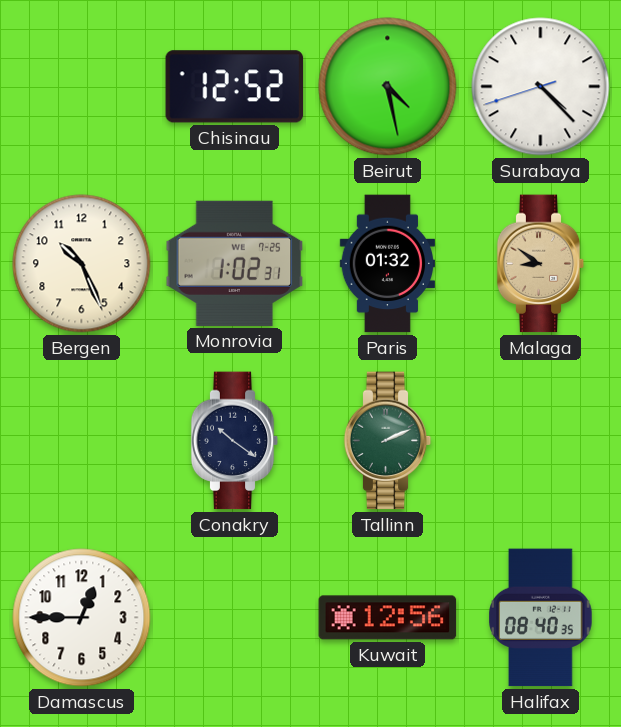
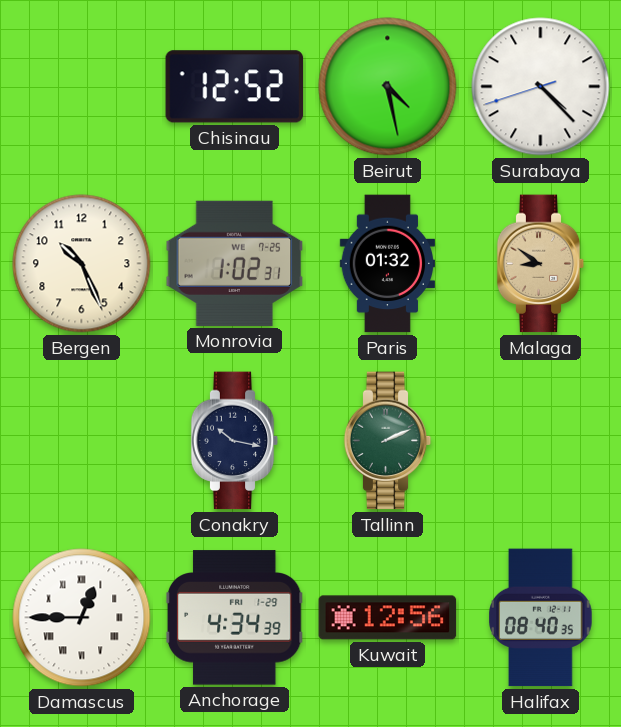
Conakry: 10:21 -> 10:17
Damascus numerals: Arabic -> Roman
Anchorage: none -> 4:34
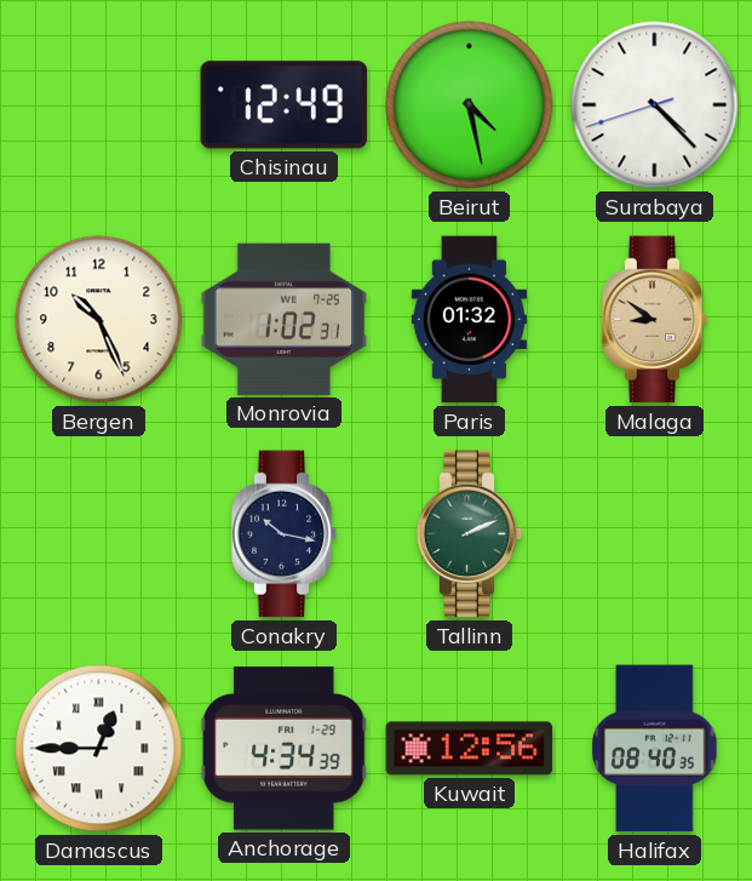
Chisinau: 12:52 -> 12:49
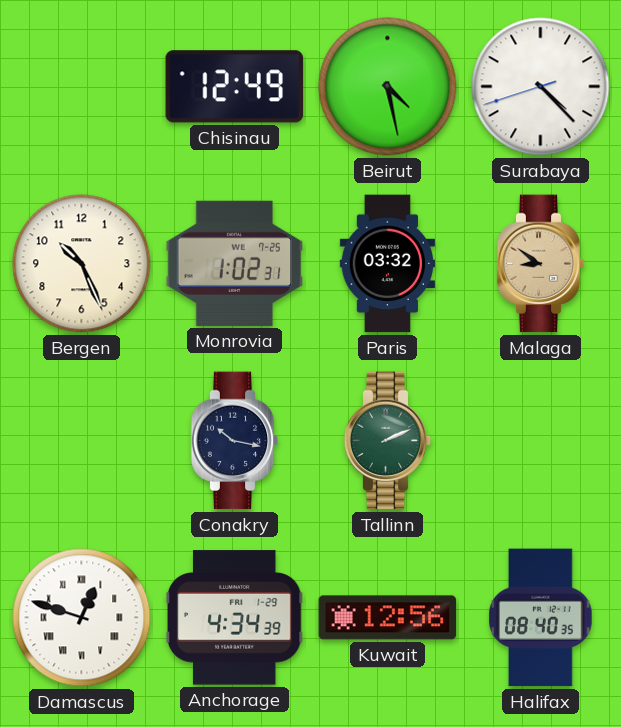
Paris: 01:32 -> 03:32
Damascus: 12:45 -> 12:48
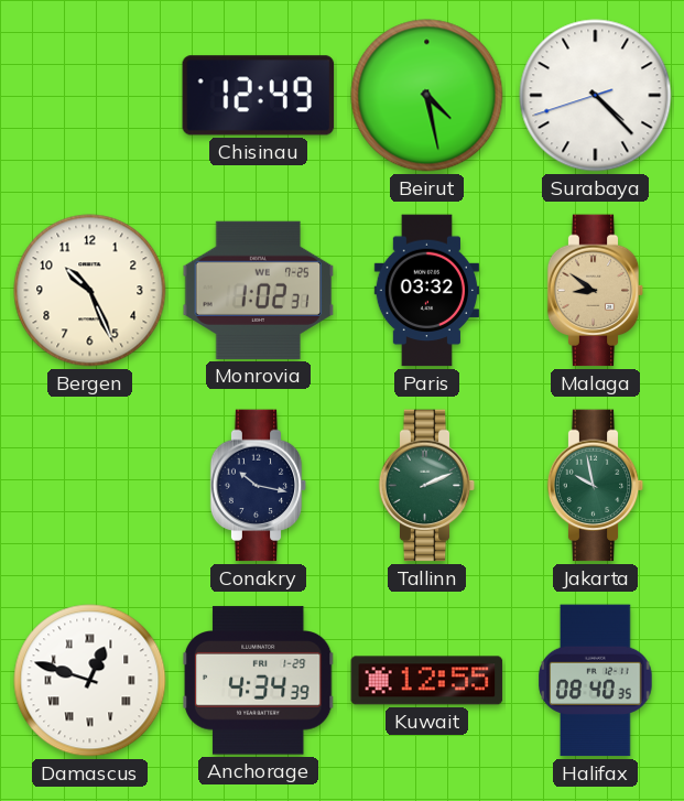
Jakarta: none -> 9:58
Kuwait: 12:56 -> 12:55
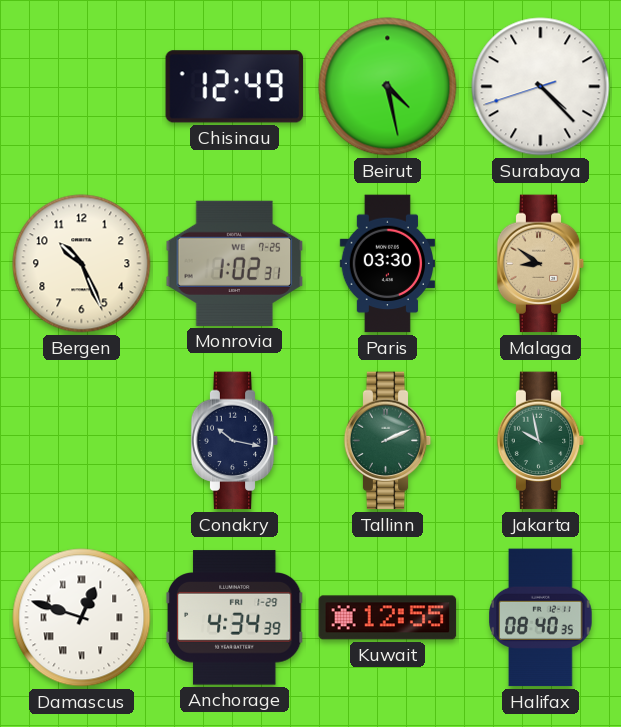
Paris: 03:32 -> 03:30
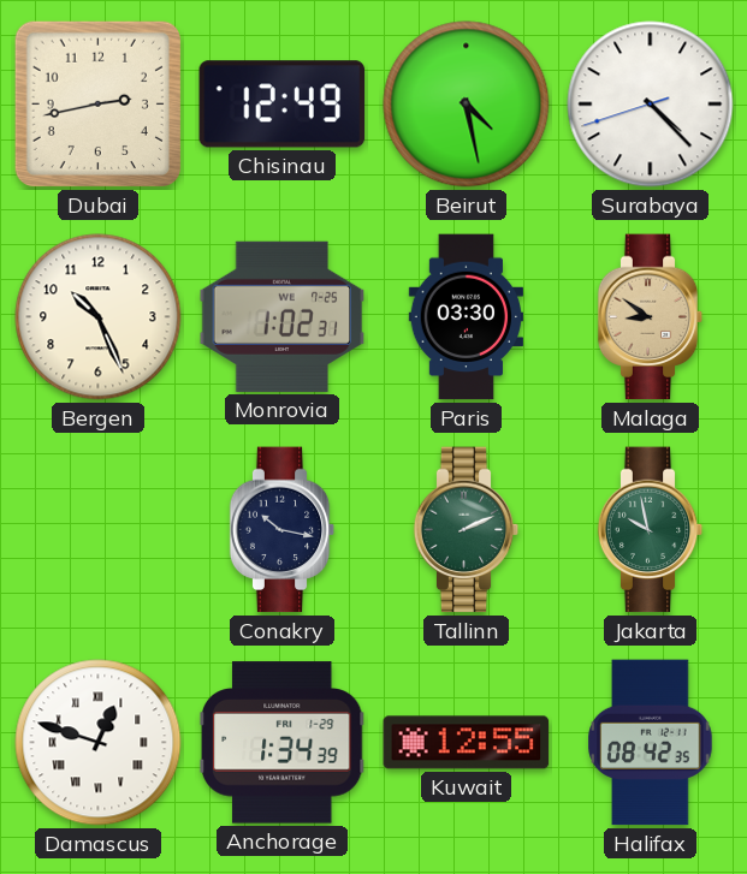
Dubai: none -> 2:43
Anchorage: 4:34 -> 1:34
Halifax: 08:40 -> 08:42
